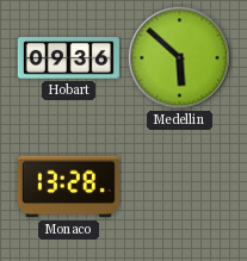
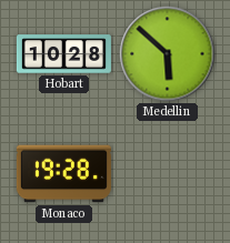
Hobart: 09:36 -> 10:28
Monaco: 13:28 -> 19:28
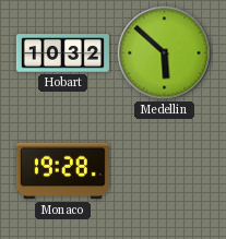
Hobart: 10:28 -> 10:32
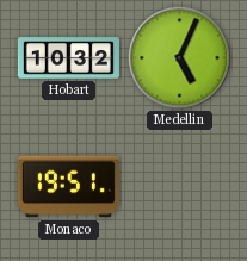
Medellin: 5:52 -> 5:04
Monaco: 19:28 -> 19:51
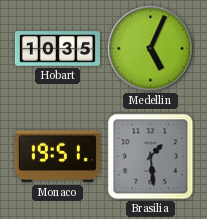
Hobart: 10:32 -> 10:35
Brasilia: none -> 1:29
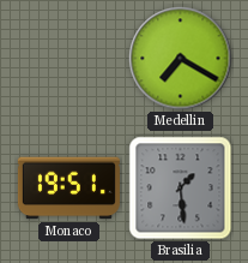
Hobart: 10:35 -> none
Medellin: 5:04 -> 7:20
